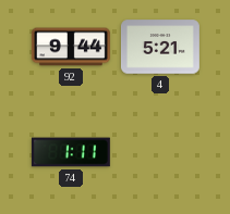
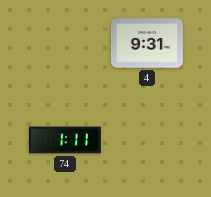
92: 9:44 -> none
4: 5:21 -> 9:31
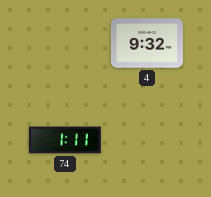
4: 9:31 -> 9:32
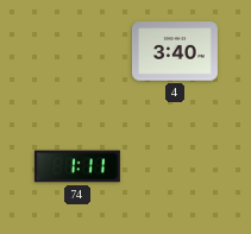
4: 9:32 -> 3:40
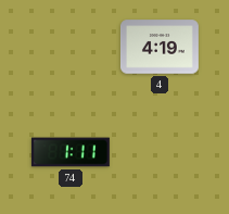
4: 3:40 -> 4:19
